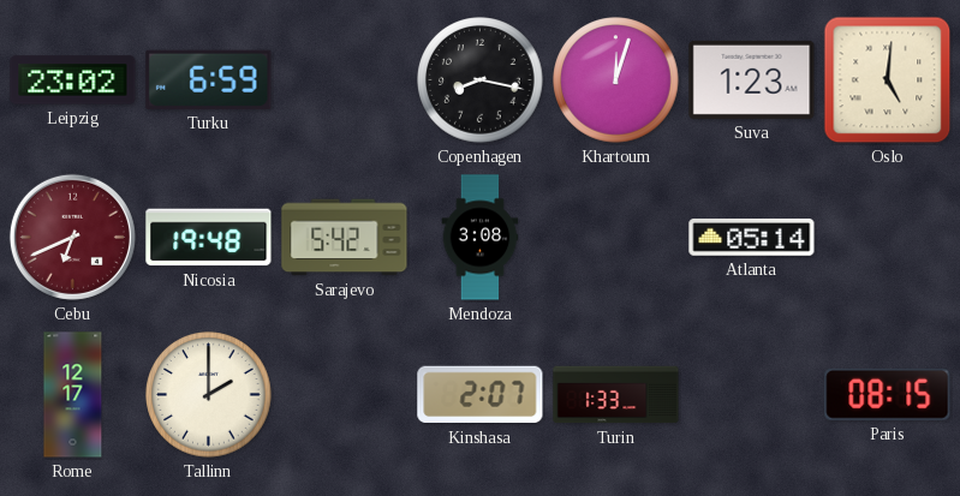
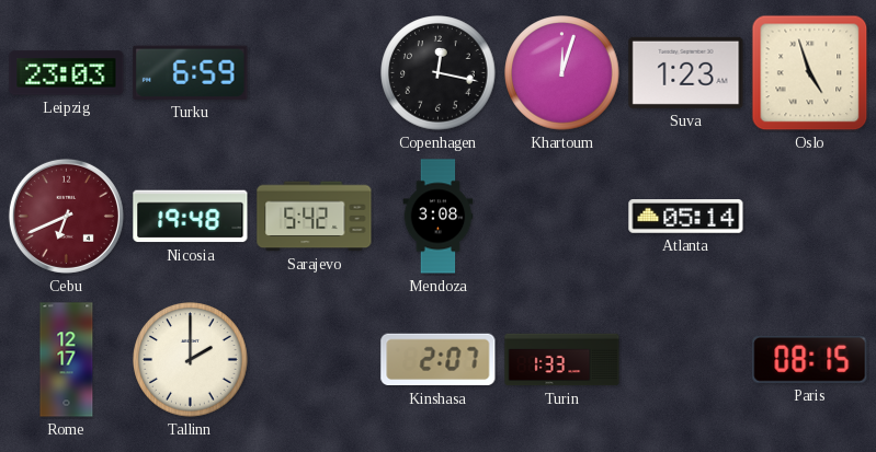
Leipzig: 23:02 -> 23:03
Copenhagen: 8:17 -> 12:17
Oslo: 5:01 -> 4:57
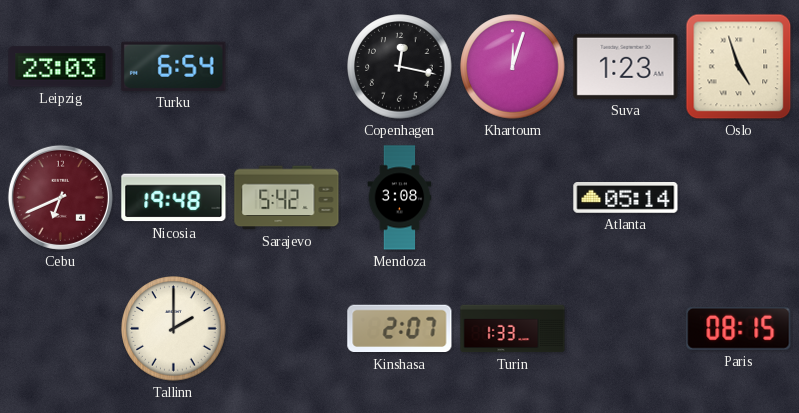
Turku: 6:59 -> 6:54
Rome: 12:17 -> none
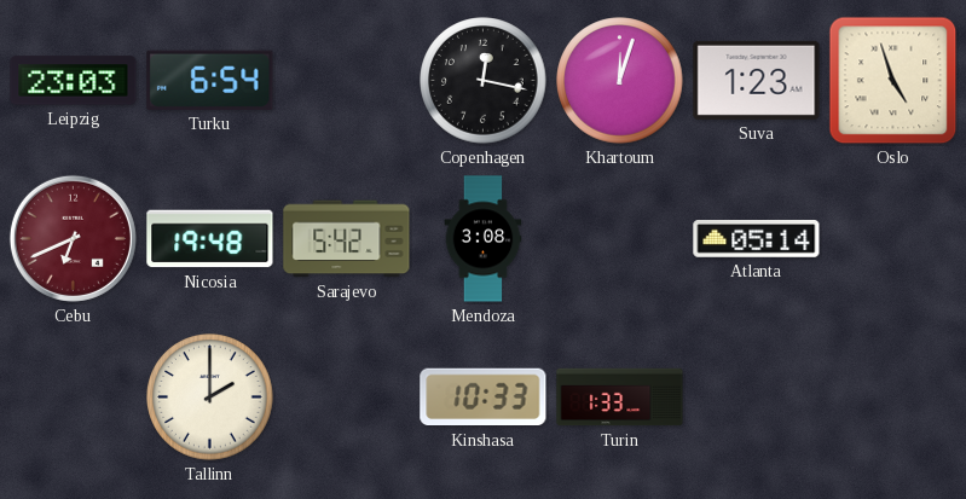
Kinshasa: 2:07 -> 10:33
Paris: 08:15 -> none
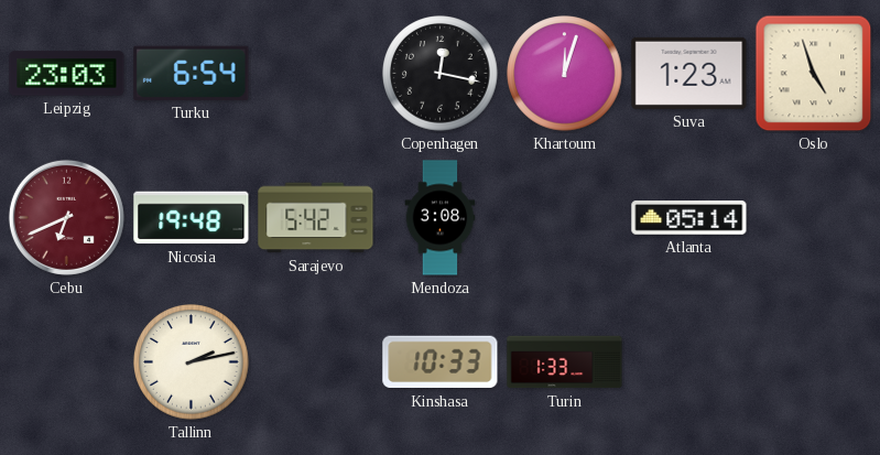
Tallinn: 2:00 -> 2:13
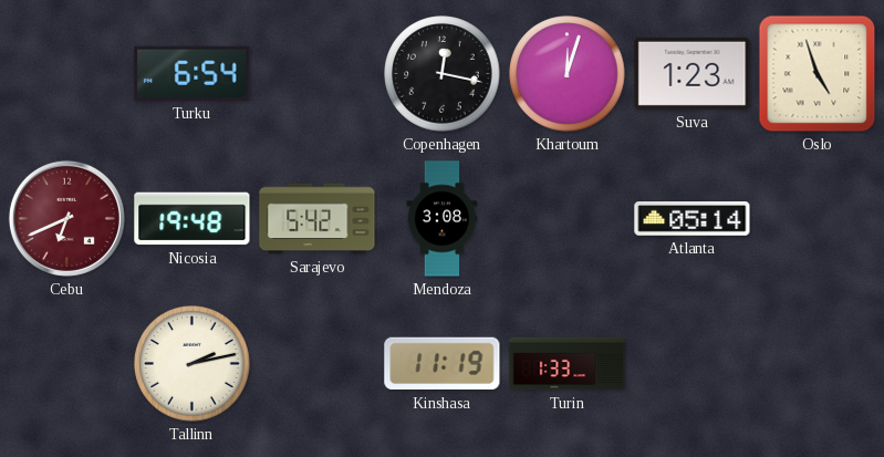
Leipzig: 23:03 -> none
Kinshasa: 10:33 -> 11:19
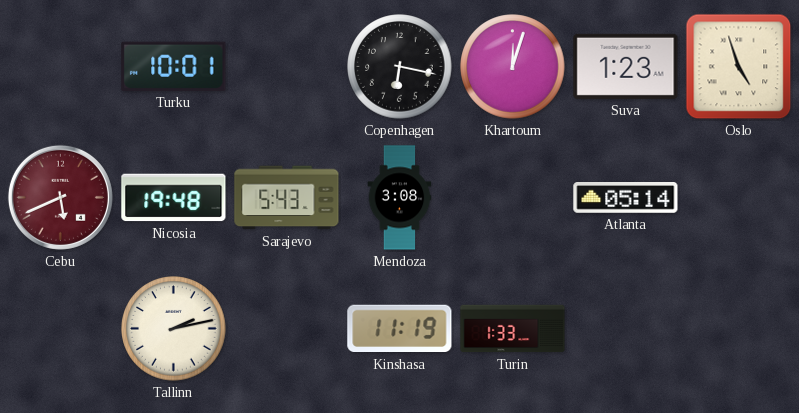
Turku: 6:54 -> 10:01
Copenhagen: 12:17 -> 6:17
Cebu: 6:41 -> 5:41
Sarajevo: 5:42 -> 5:43
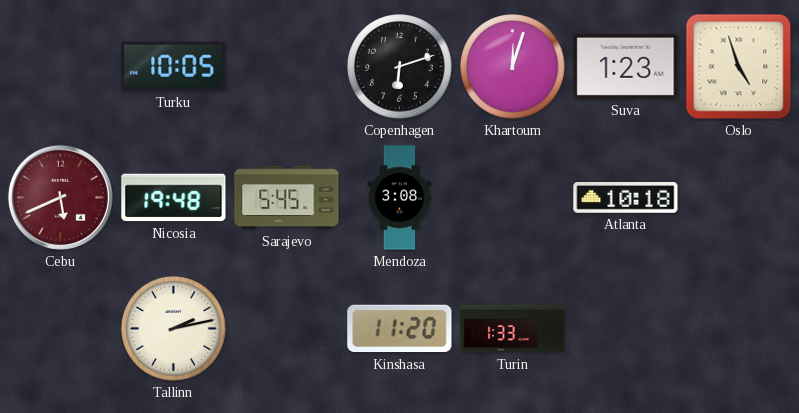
Turku: 10:01 -> 10:05
Copenhagen: 6:17 -> 6:12
Sarajevo: 5:43 -> 5:45
Atlanta: 05:14 -> 10:18
Kinshasa: 11:19 -> 11:20
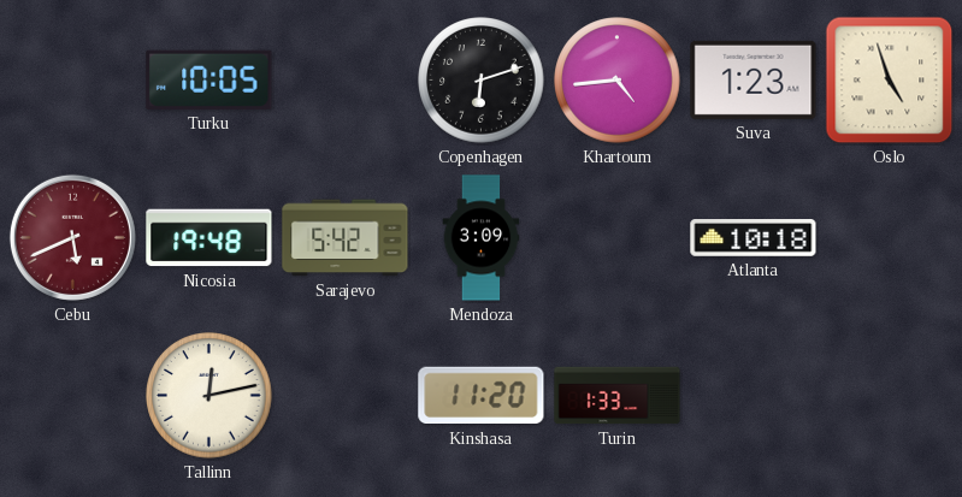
Khartoum: 12:03 -> 4:44
Sarajevo: 5:45 -> 5:42
Mendoza: 3:08 -> 3:09
Tallinn: 2:13 -> 12:13
